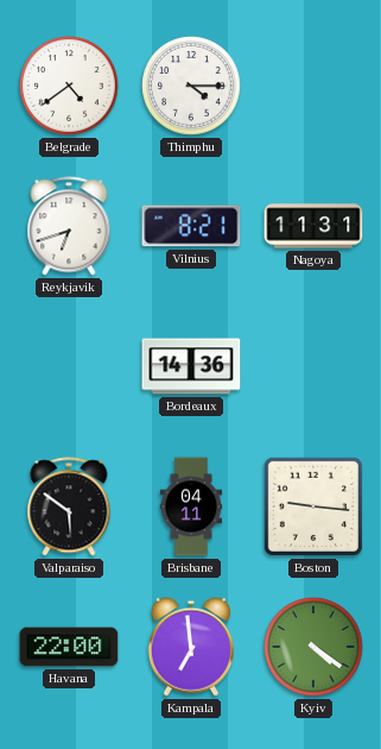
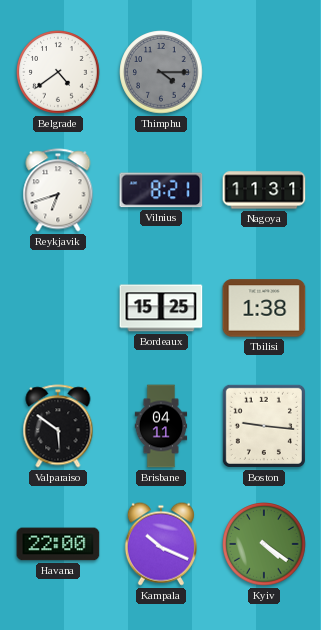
Thimphu dial: white -> grey
Bordeaux: 14:36 -> 15:25
Tbilisi: none -> 1:38
Kampala: 6:59 -> 10:19
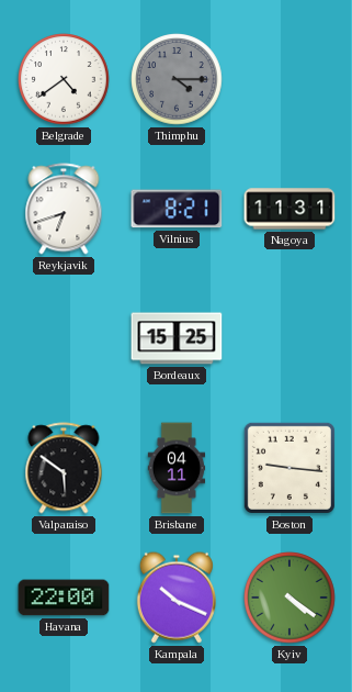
Tbilisi: 1:38 -> none
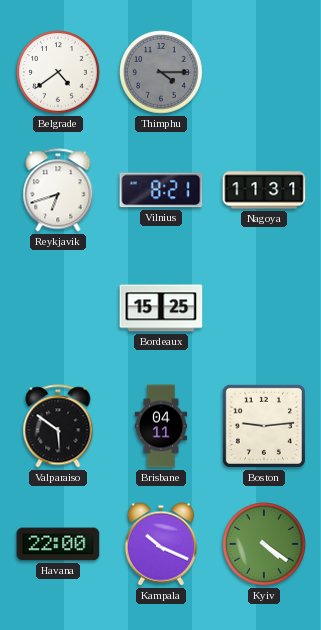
Boston: 9:16 -> 9:14
